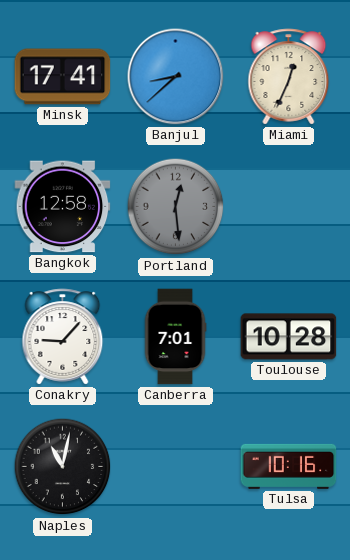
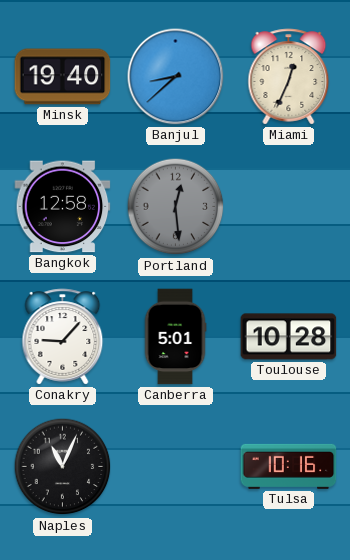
Minsk: 17:41 -> 19:40
Canberra: 7:01 -> 5:01
Naples: 11:02 -> 11:04
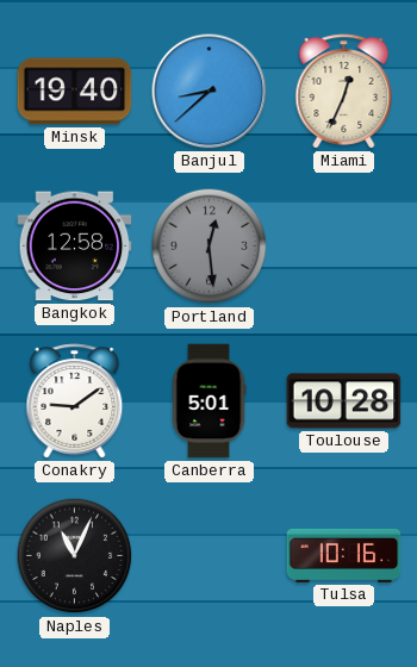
Conakry: 9:07 -> 9:09
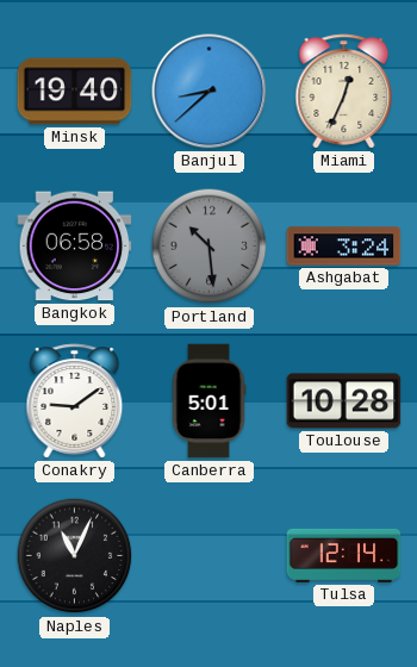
Bangkok: 12:58 -> 06:58
Portland: 12:29 -> 10:29
Ashgabat: none -> 3:24
Tulsa: 10:16 -> 12:14
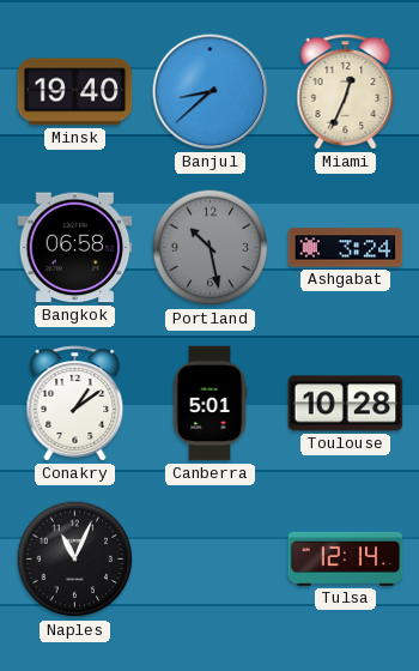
Portland: 10:29 -> 10:28
Conakry: 9:09 -> 1:09
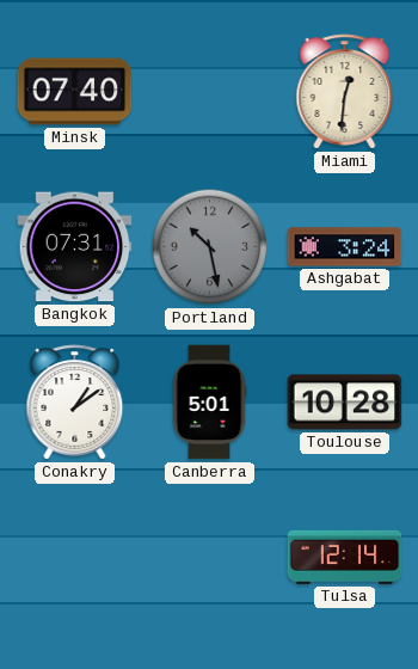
Minsk: 19:40 -> 07:40
Banjul: 8:38 -> none
Miami: 12:34 -> 12:31
Bangkok: 06:58 -> 07:31
Naples: 11:04 -> none
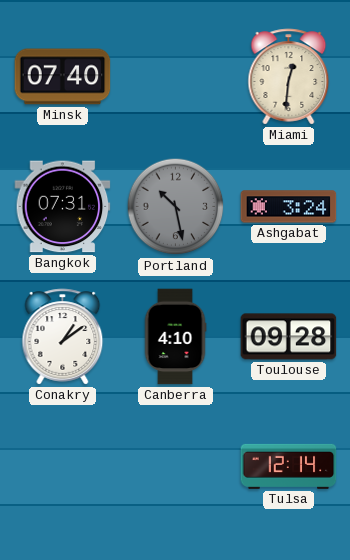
Canberra: 5:01 -> 4:10
Toulouse: 10:28 -> 09:28
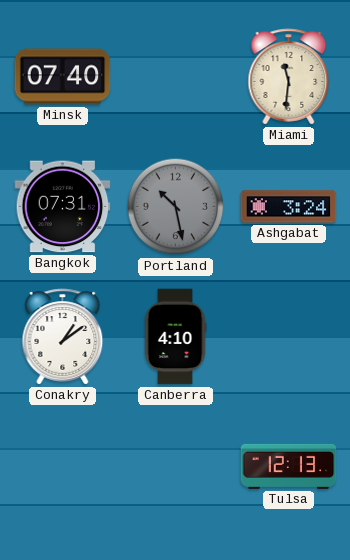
Miami: 12:31 -> 11:31
Toulouse: 09:28 -> none
Tulsa: 12:14 -> 12:13
